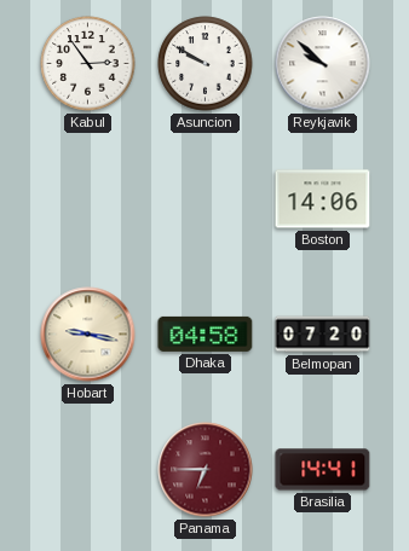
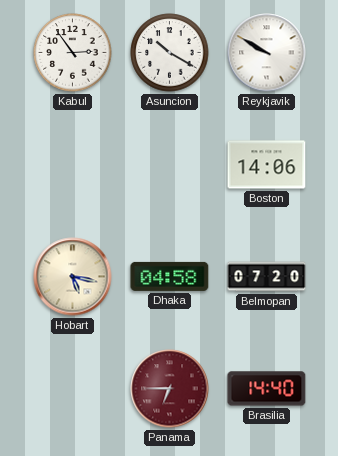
Asuncion: 9:50 -> 10:20
Reykjavik: 9:52 -> 9:50
Hobart: 9:17 -> 5:17
Brasilia: 14:41 -> 14:40
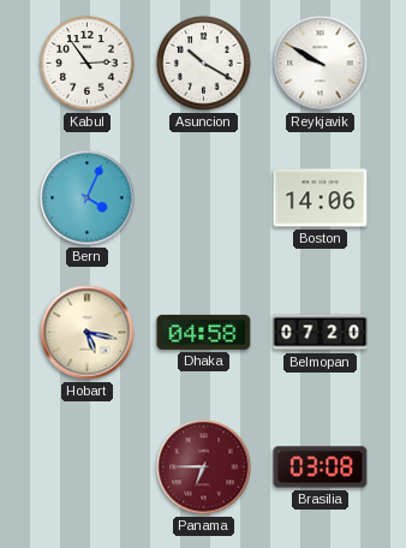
Bern: none -> 4:04
Brasilia: 14:40 -> 03:08
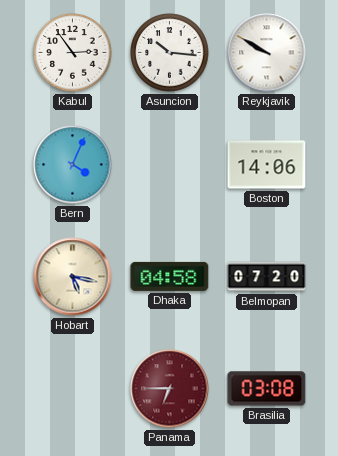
Asuncion: 10:20 -> 10:16
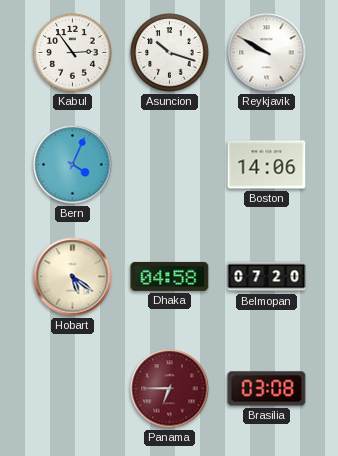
Asuncion: 10:16 -> 10:18
Hobart: 5:17 -> 5:21
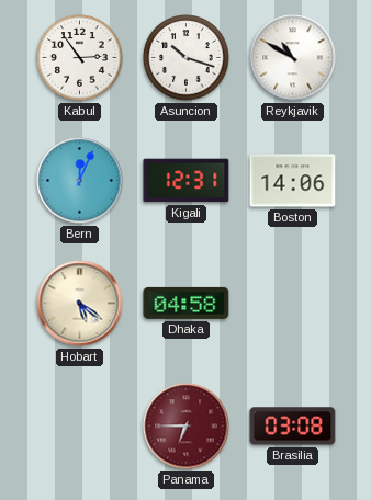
Reykjavik: 9:50 -> 10:50
Bern: 4:04 -> 12:04
Kigali: none -> 12:31
Belmopan: 07:20 -> none
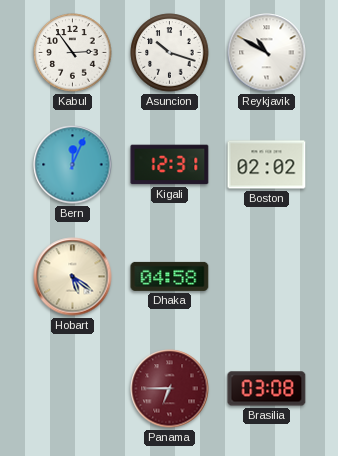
Boston: 14:06 -> 02:02
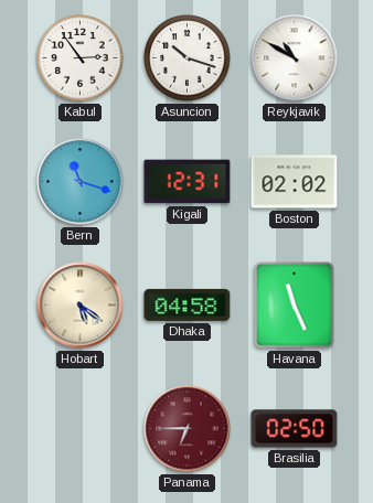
Bern: 12:04 -> 11:18
Havana: none -> 11:26
Brasilia: 03:08 -> 02:50
